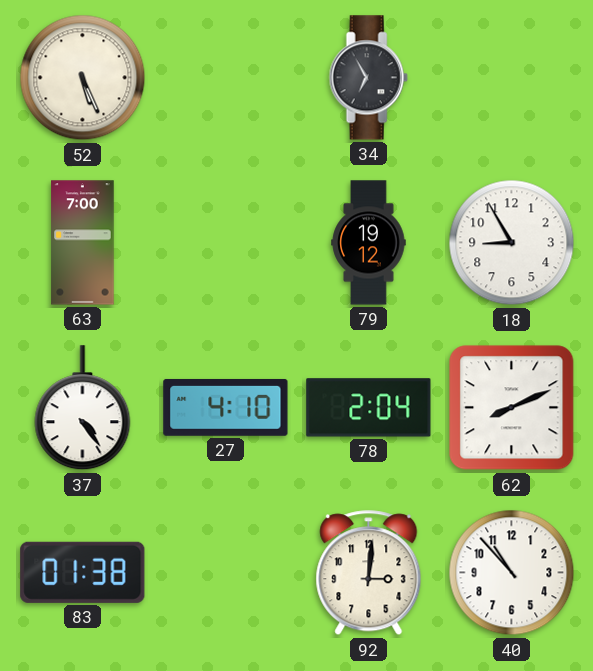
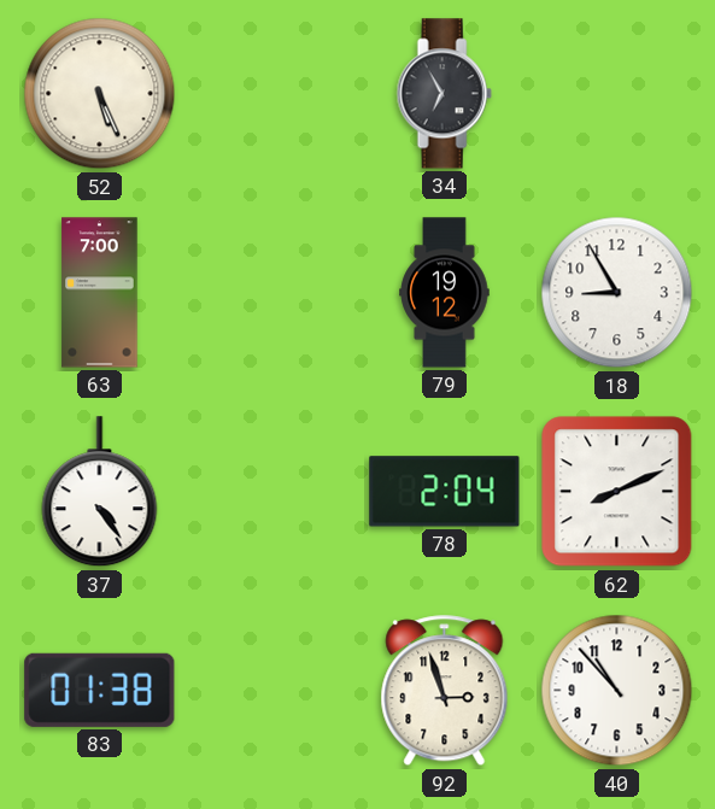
27: 4:10 -> none
92: 3:01 -> 2:57
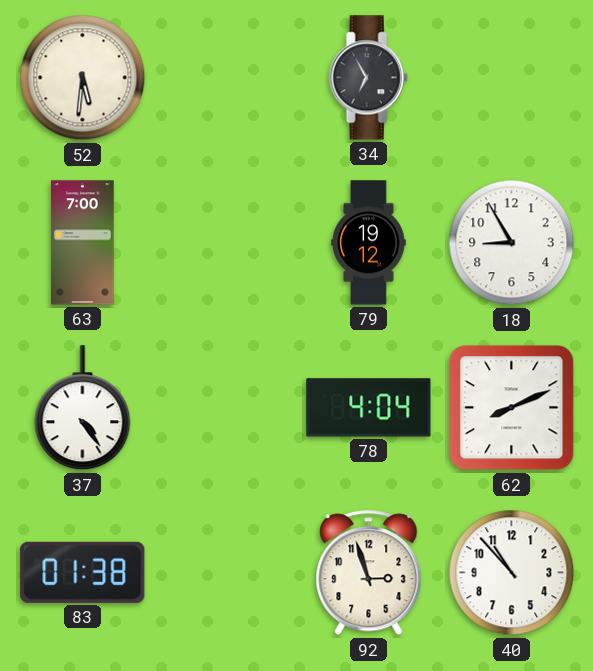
52: 5:26 -> 5:31
78: 2:04 -> 4:04
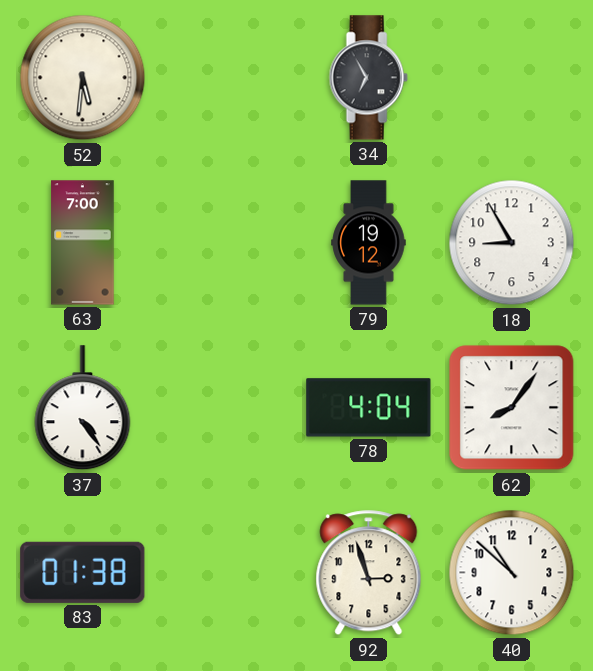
62: 8:11 -> 8:06
40: 10:53 -> 10:52
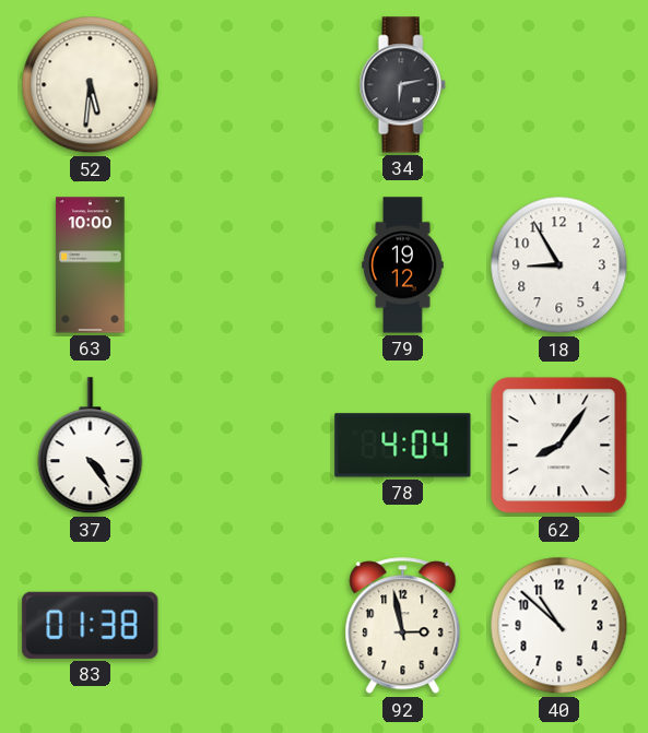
34: 6:55 -> 6:13
63: 7:00 -> 10:00
92: 2:57 -> 2:58
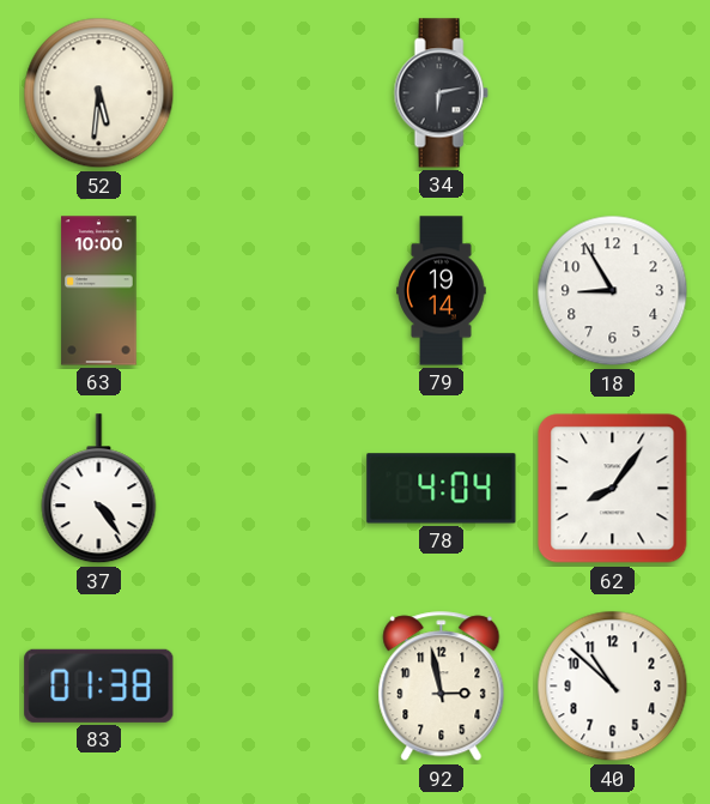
79: 19:12 -> 19:14
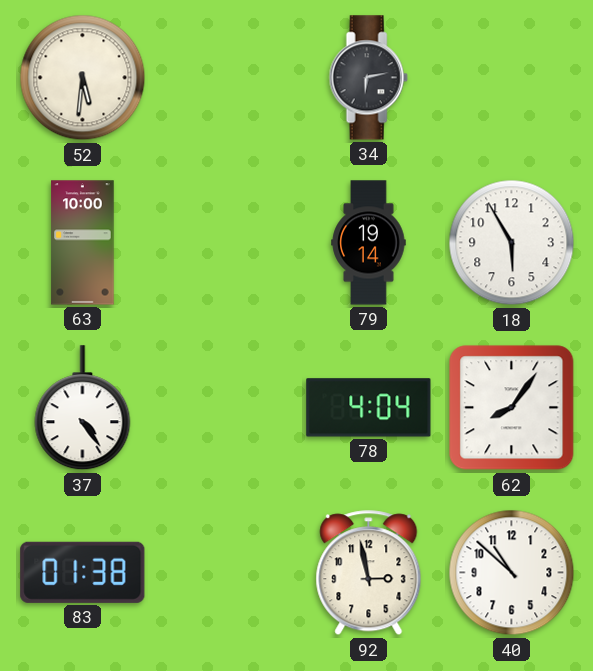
18: 8:55 -> 5:55
